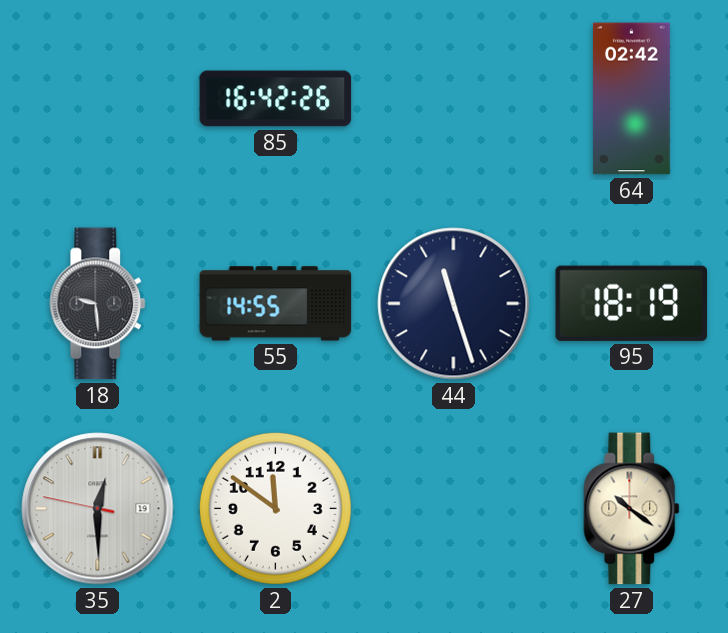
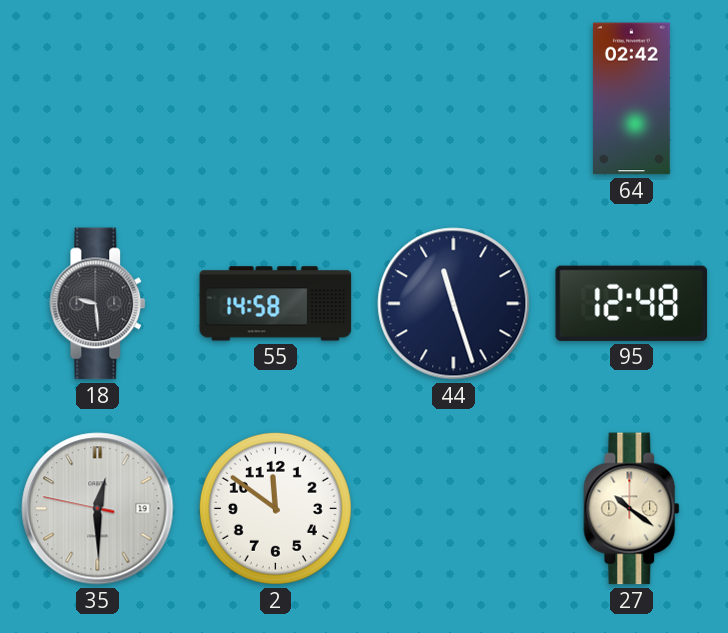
85: 16:42 -> none
55: 14:55 -> 14:58
95: 18:19 -> 12:48
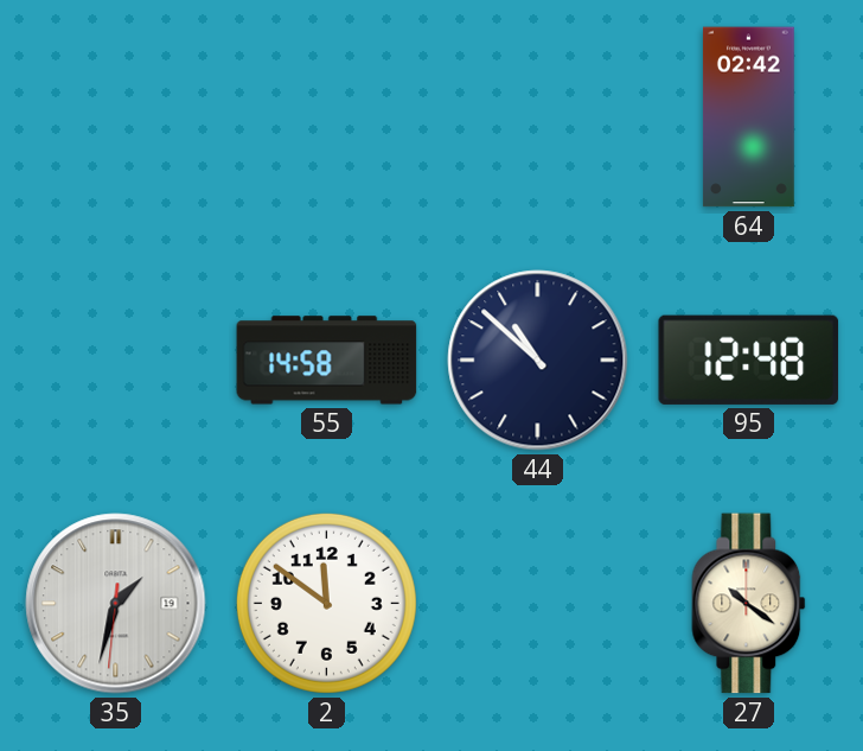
18: 9:29 -> none
44: 11:27 -> 10:52
35: 12:29 -> 1:32
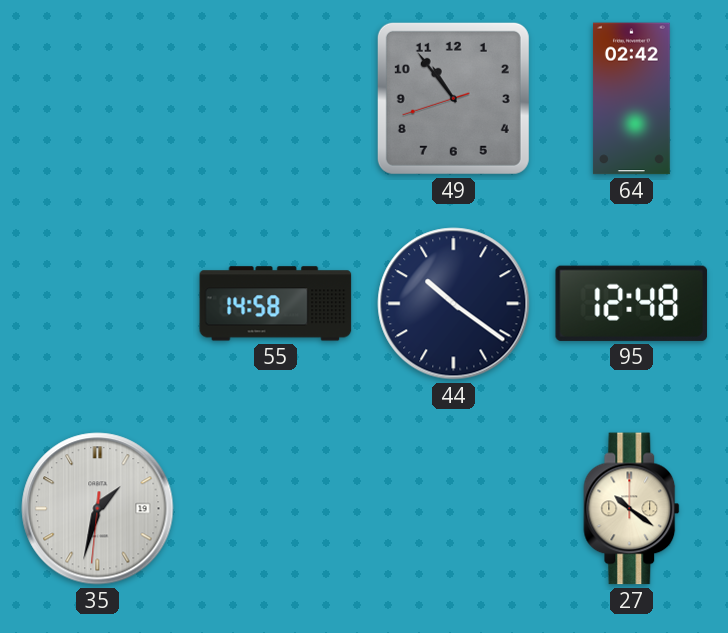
49: none -> 10:53
44: 10:52 -> 10:21
2: 11:51 -> none
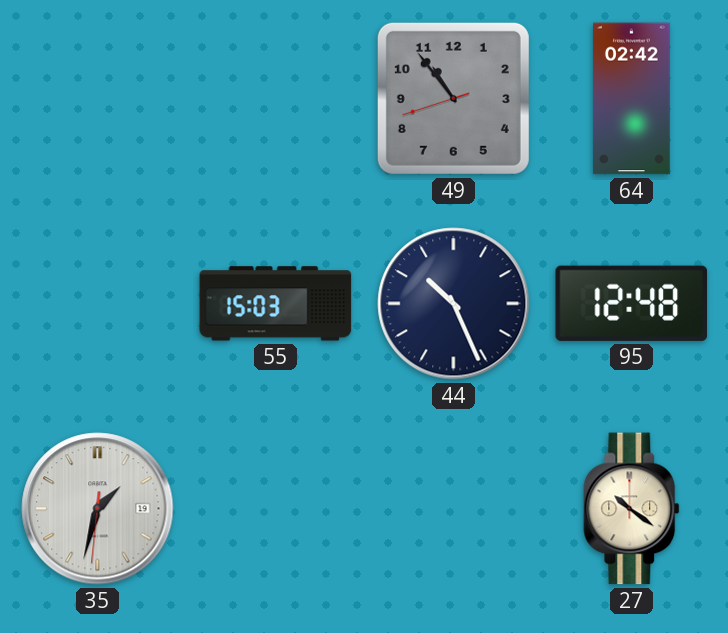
55: 14:58 -> 15:03
44: 10:21 -> 10:26
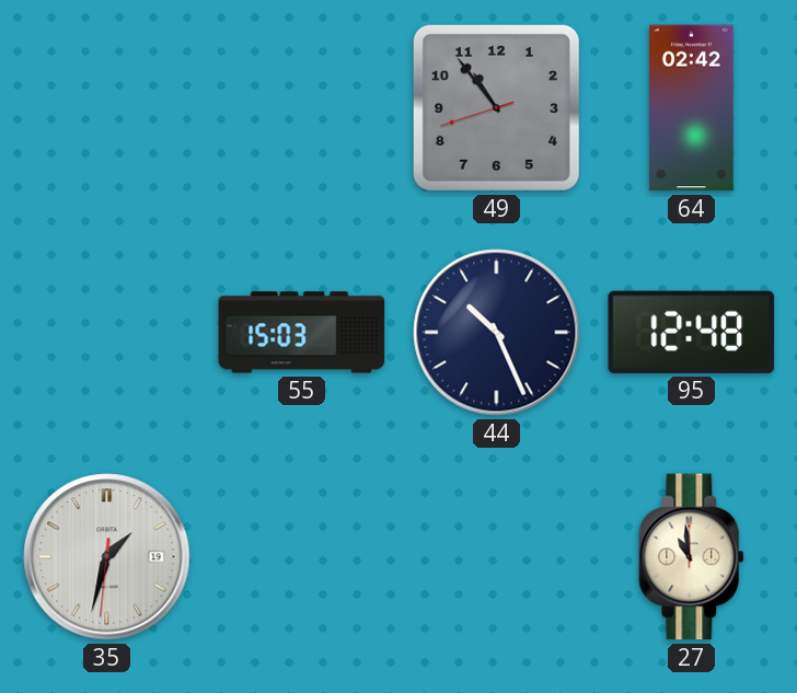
27: 10:21 -> 10:59
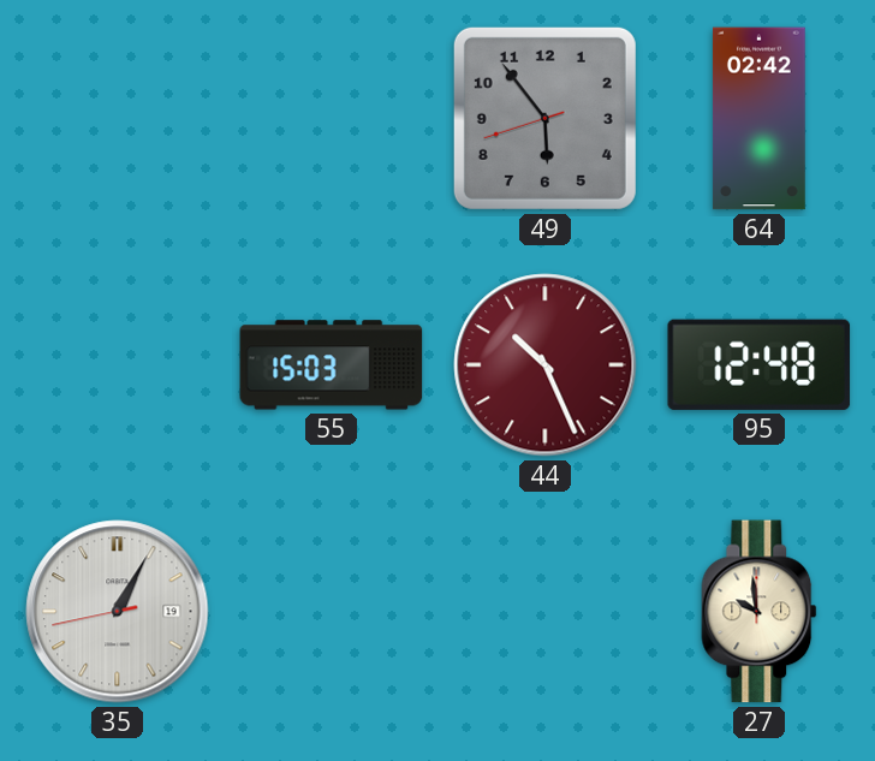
49: 10:53 -> 5:53
44 dial: navy -> burgundy
35: 1:32 -> 1:04
27: 10:59 -> 9:59
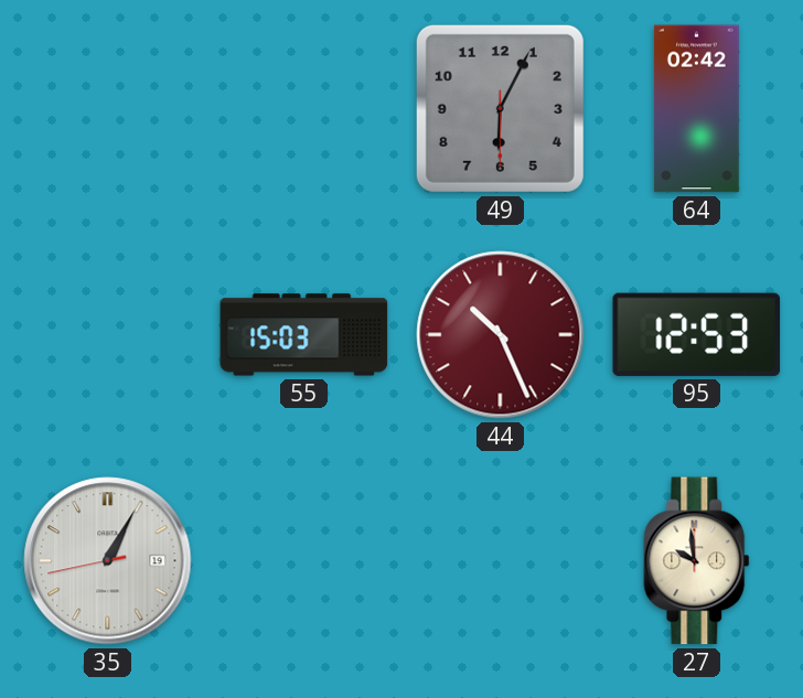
49: 5:53 -> 6:04
95: 12:48 -> 12:53
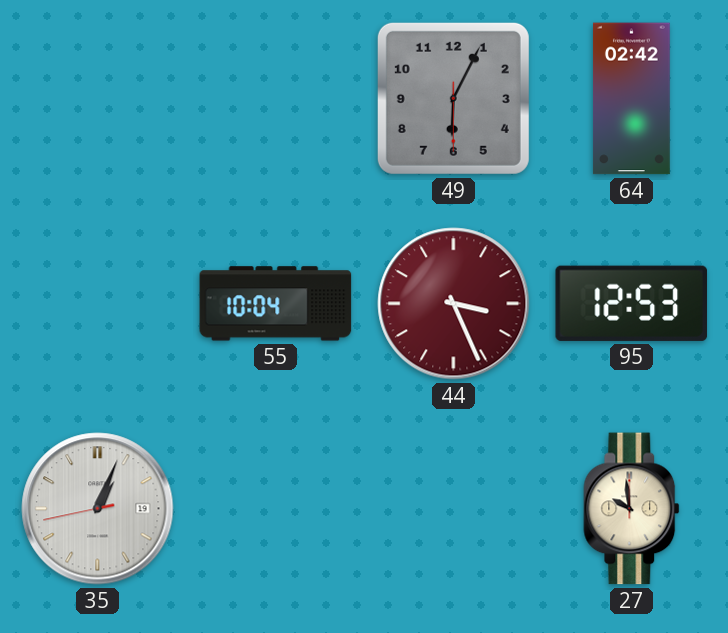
55: 15:03 -> 10:04
44: 10:26 -> 3:26
35: 1:04 -> 1:03
